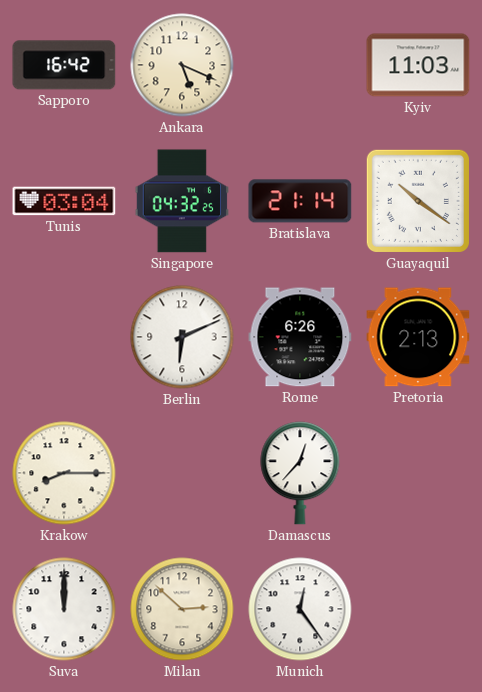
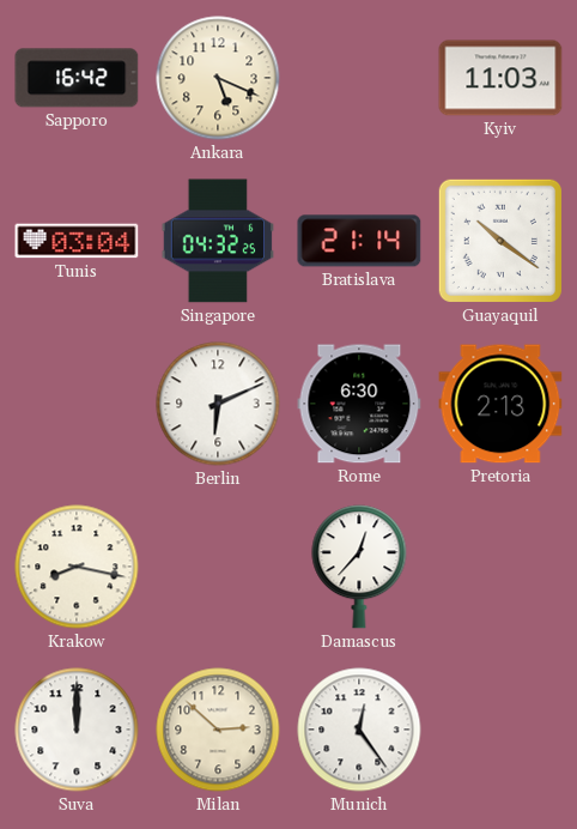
Rome: 6:26 -> 6:30
Krakow: 8:15 -> 8:17
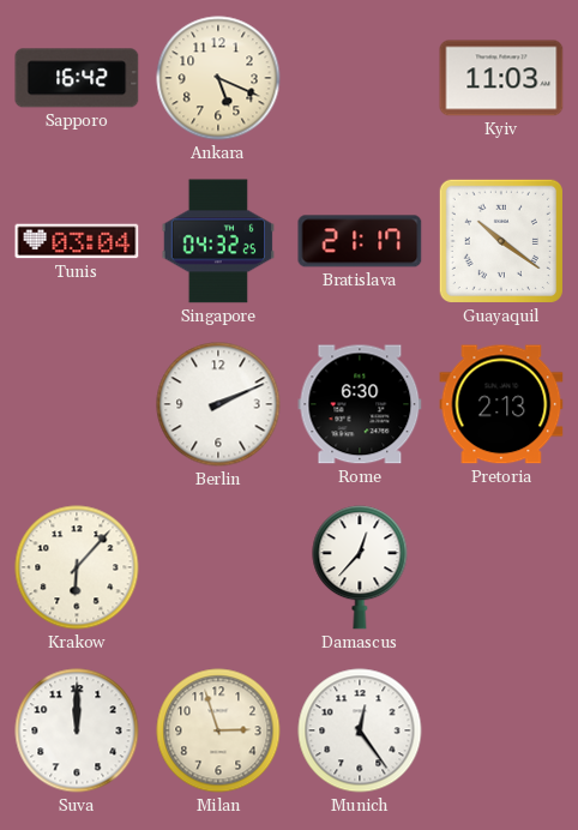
Bratislava: 21:14 -> 21:17
Berlin: 6:11 -> 2:11
Krakow: 8:17 -> 6:07
Milan: 2:52 -> 2:57
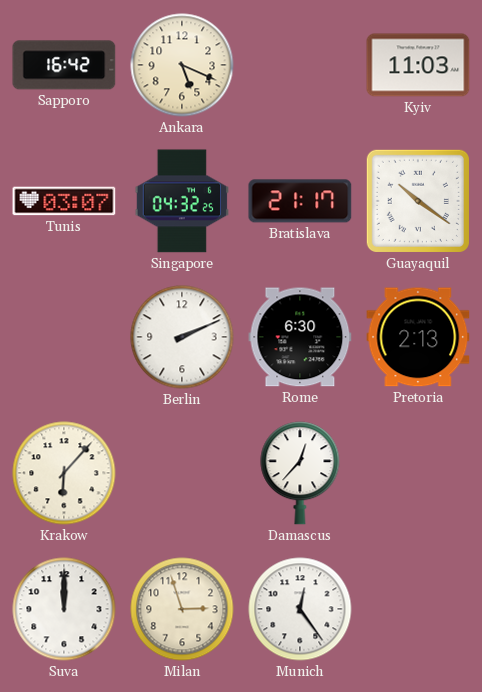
Tunis: 03:04 -> 03:07
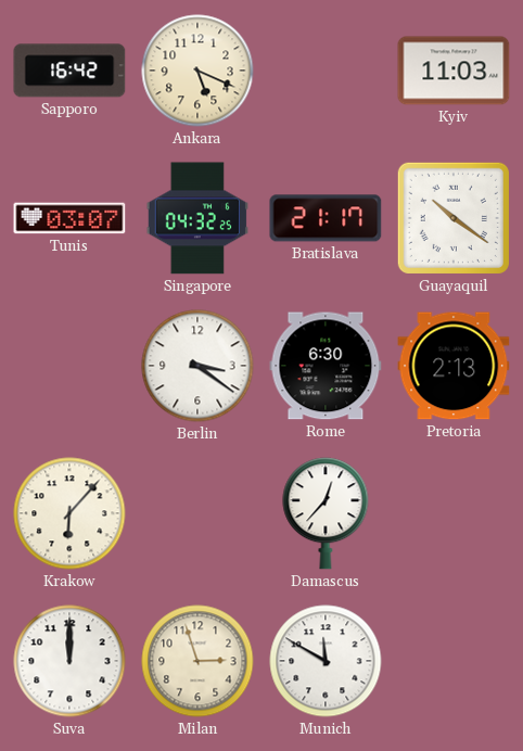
Berlin: 2:11 -> 3:21
Munich: 12:24 -> 11:50
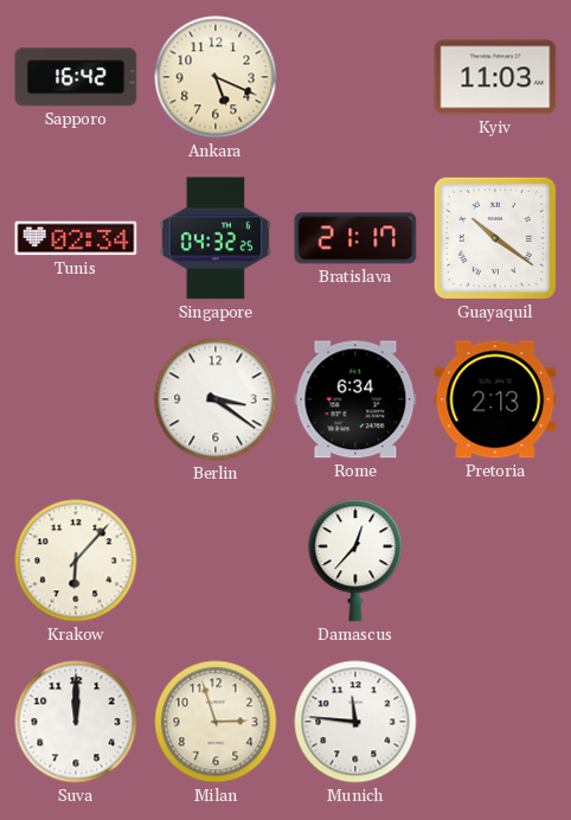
Tunis: 03:07 -> 02:34
Rome: 6:30 -> 6:34
Munich: 11:50 -> 11:46
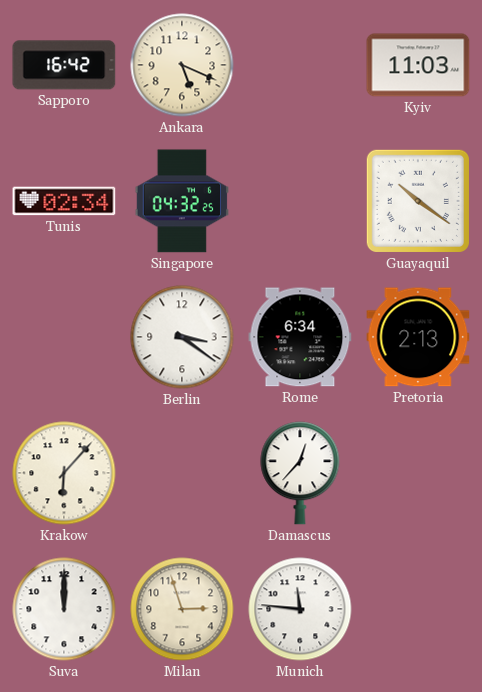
Bratislava: 21:17 -> none
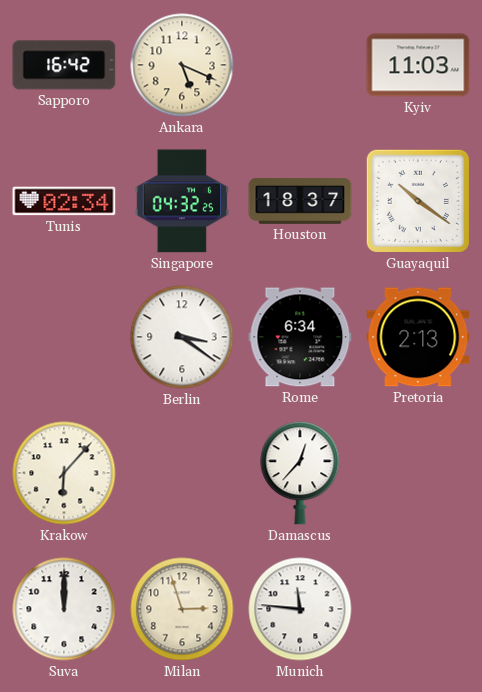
Houston: none -> 18:37
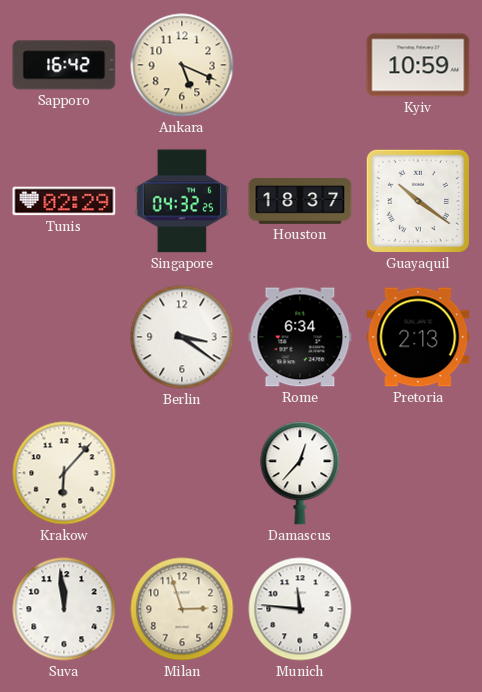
Kyiv: 11:03 -> 10:59
Tunis: 02:34 -> 02:29
Suva: 12:00 -> 11:59
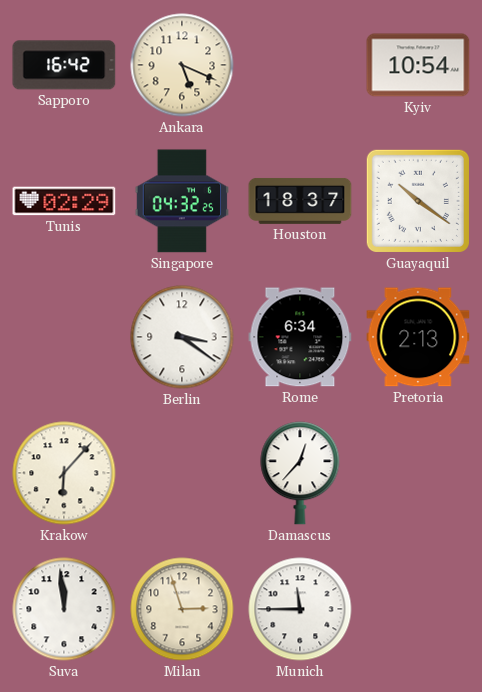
Kyiv: 10:59 -> 10:54
Munich: 11:46 -> 11:45
